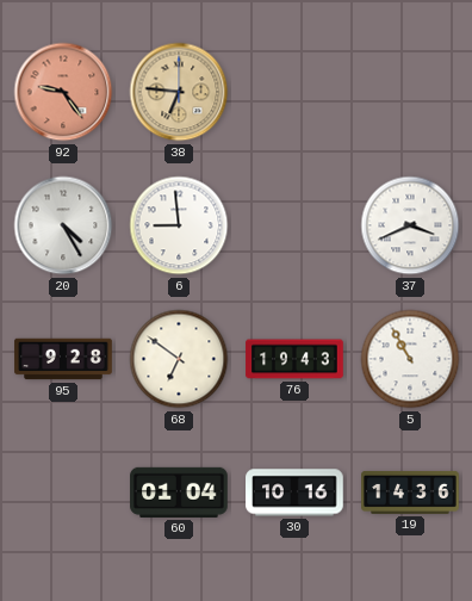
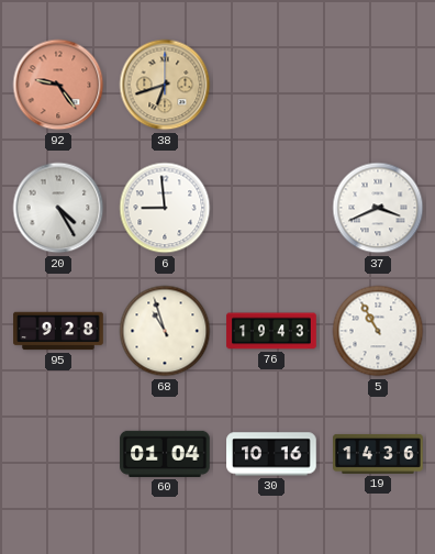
38: 6:46 -> 6:42
68: 6:51 -> 10:57
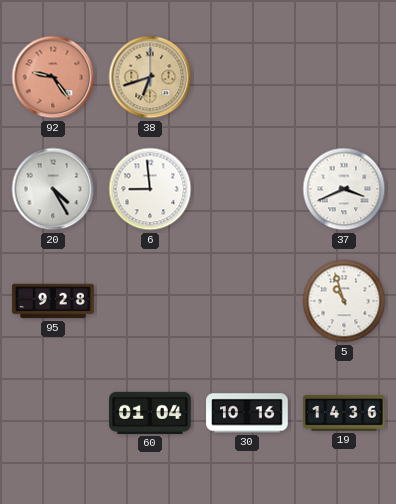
68: 10:57 -> none
76: 19:43 -> none
5: 10:55 -> 10:57
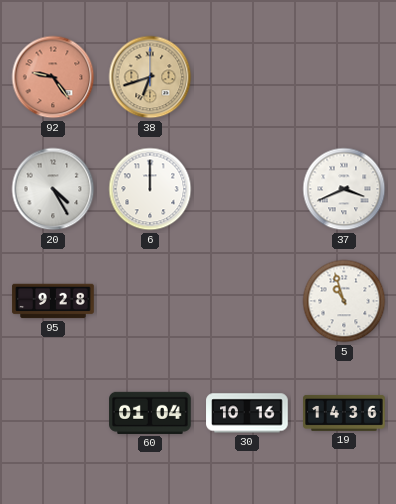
6: 8:59 -> 12:00
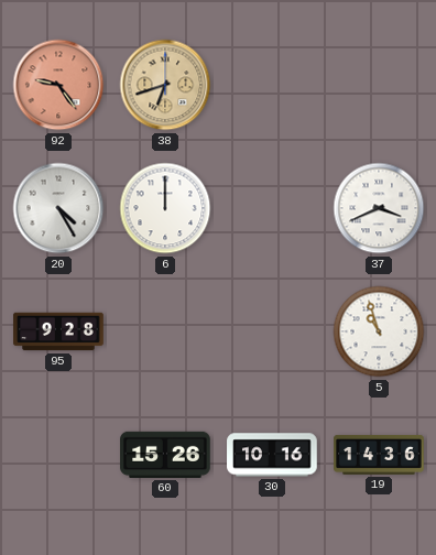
60: 01:04 -> 15:26
